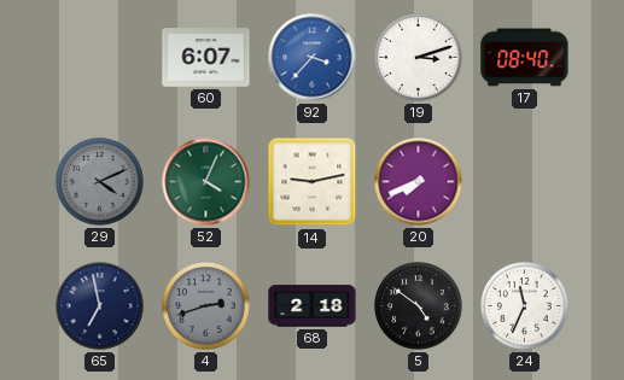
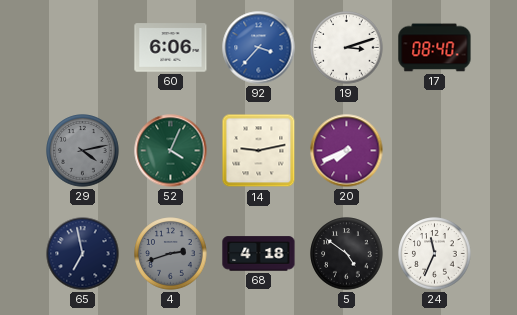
60: 6:07 -> 6:06
29: 4:11 -> 4:13
68: 2:18 -> 4:18
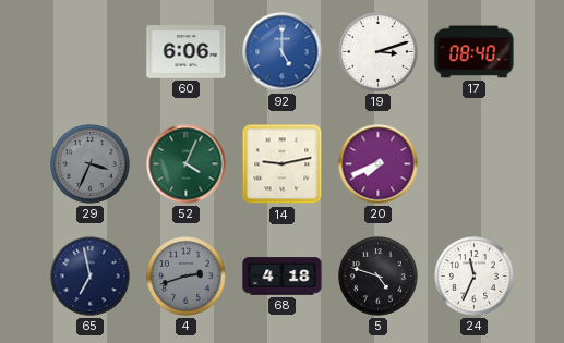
92: 3:37 -> 5:00
29: 4:13 -> 3:34
5: 4:51 -> 4:48
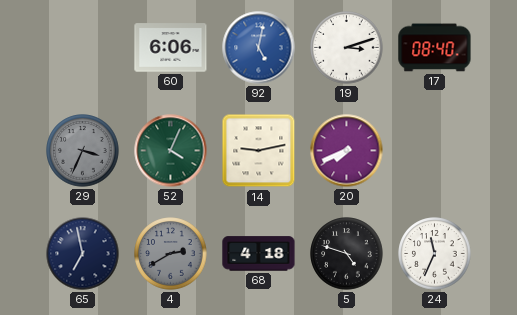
92: 5:00 -> 5:02
4: 2:42 -> 2:40
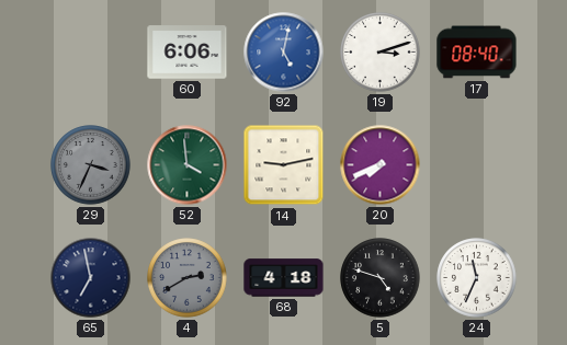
52: 4:04 -> 3:59
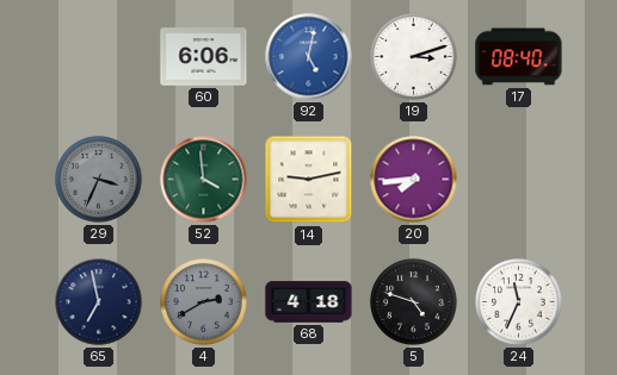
20: 7:41 -> 7:44
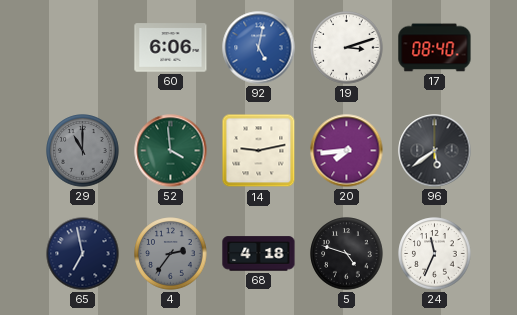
29: 3:34 -> 11:00
96: none -> 5:39
4: 2:40 -> 2:36
